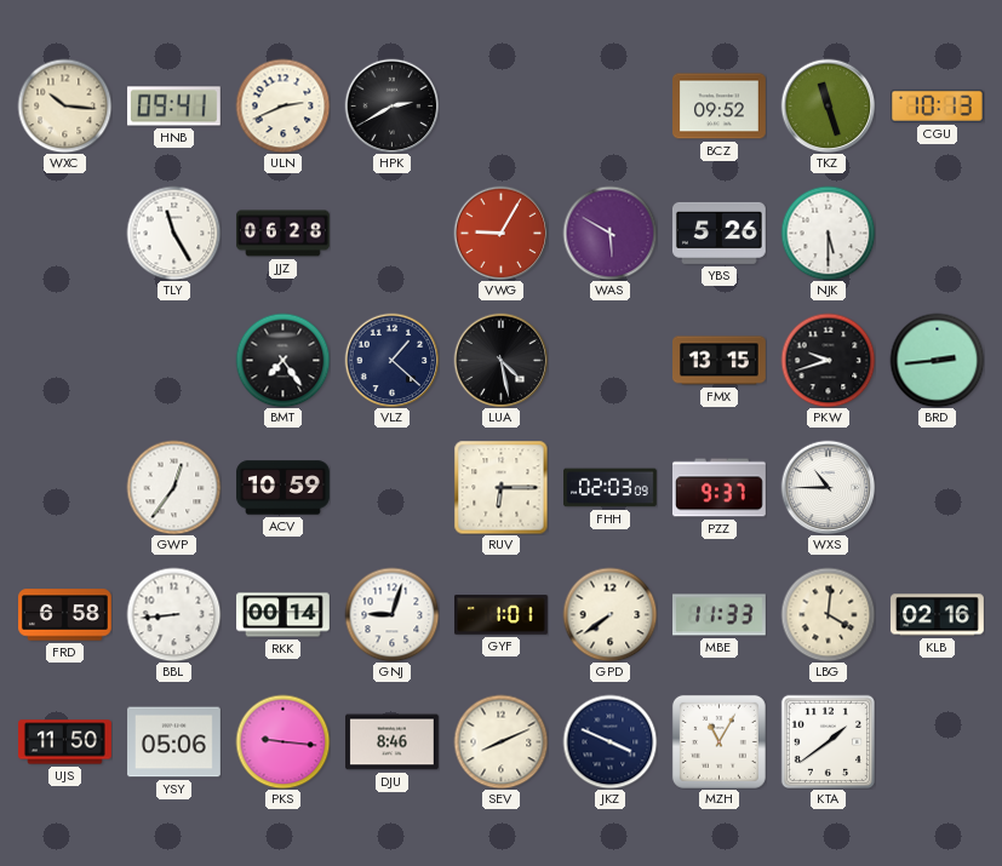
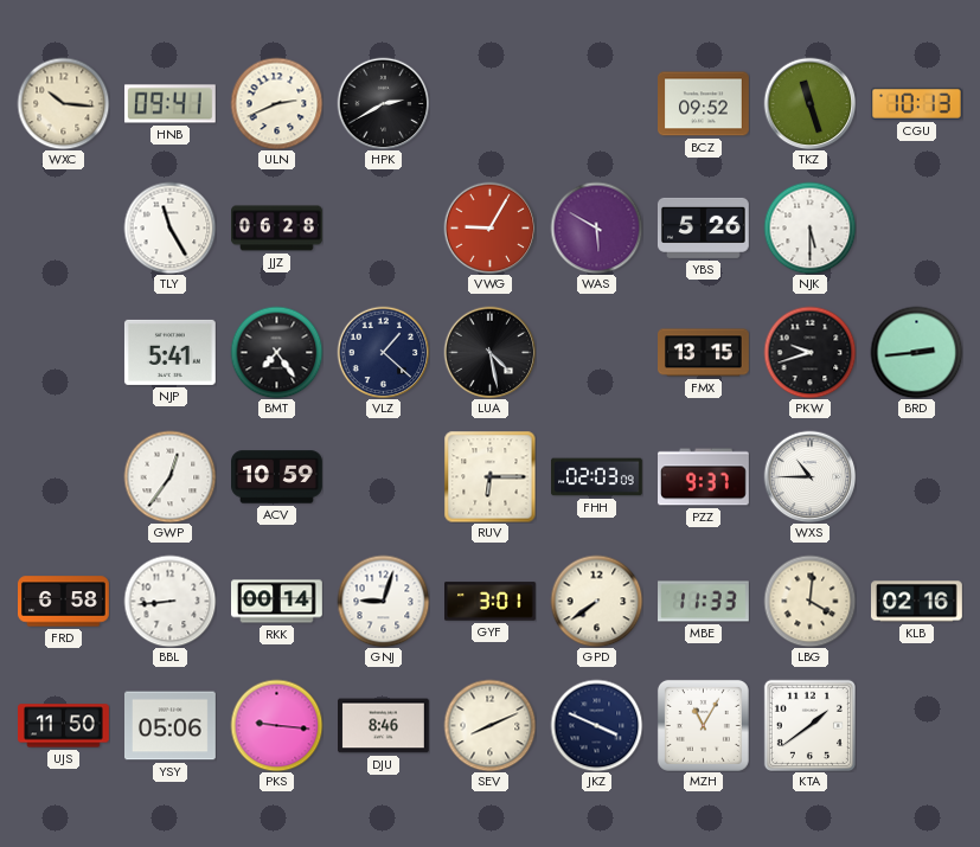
NJP: none -> 5:41
GYF: 1:01 -> 3:01
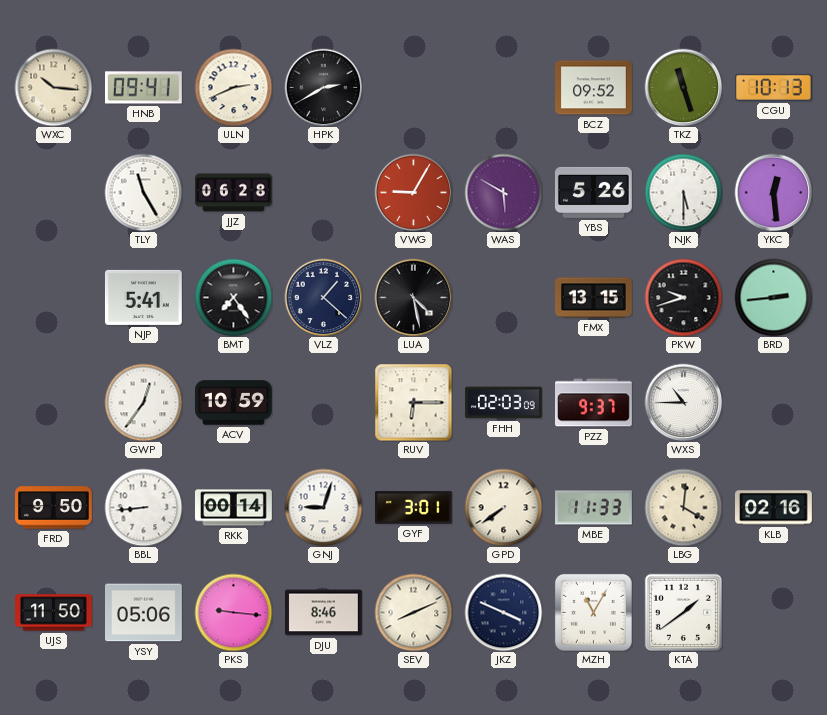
YKC: none -> 12:29
FRD: 6:58 -> 9:50
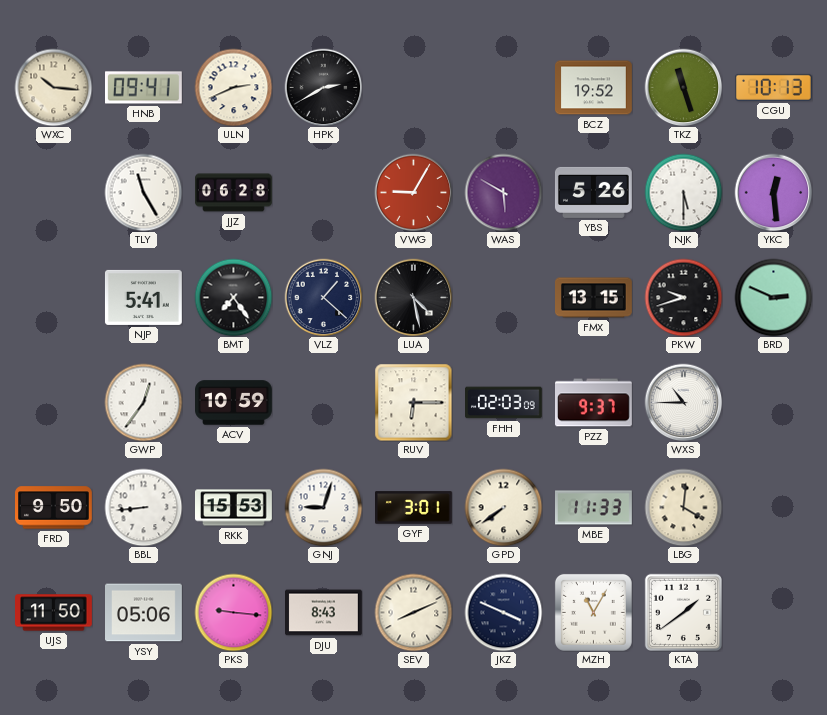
BCZ: 09:52 -> 19:52
BRD: 2:44 -> 2:49
RKK: 00:14 -> 15:53
KLB: 02:16 -> none
DJU: 8:46 -> 8:43
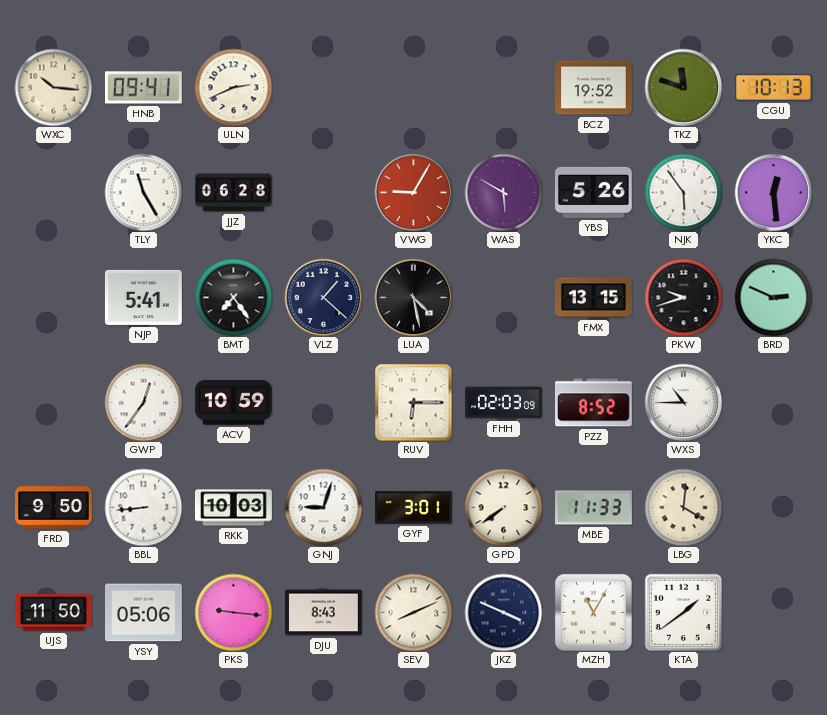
HPK: 2:40 -> none
TKZ: 11:27 -> 11:48
NJK: 5:30 -> 5:54
PZZ: 9:37 -> 8:52
RKK: 15:53 -> 10:03
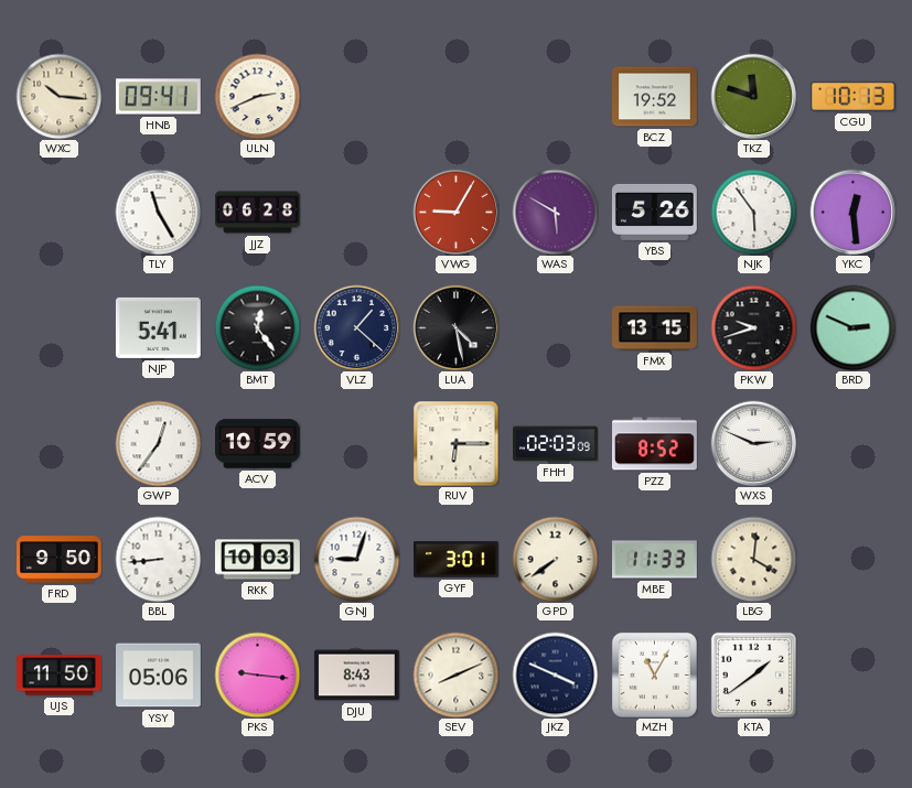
BMT: 7:24 -> 12:24
WXS: 10:45 -> 2:49
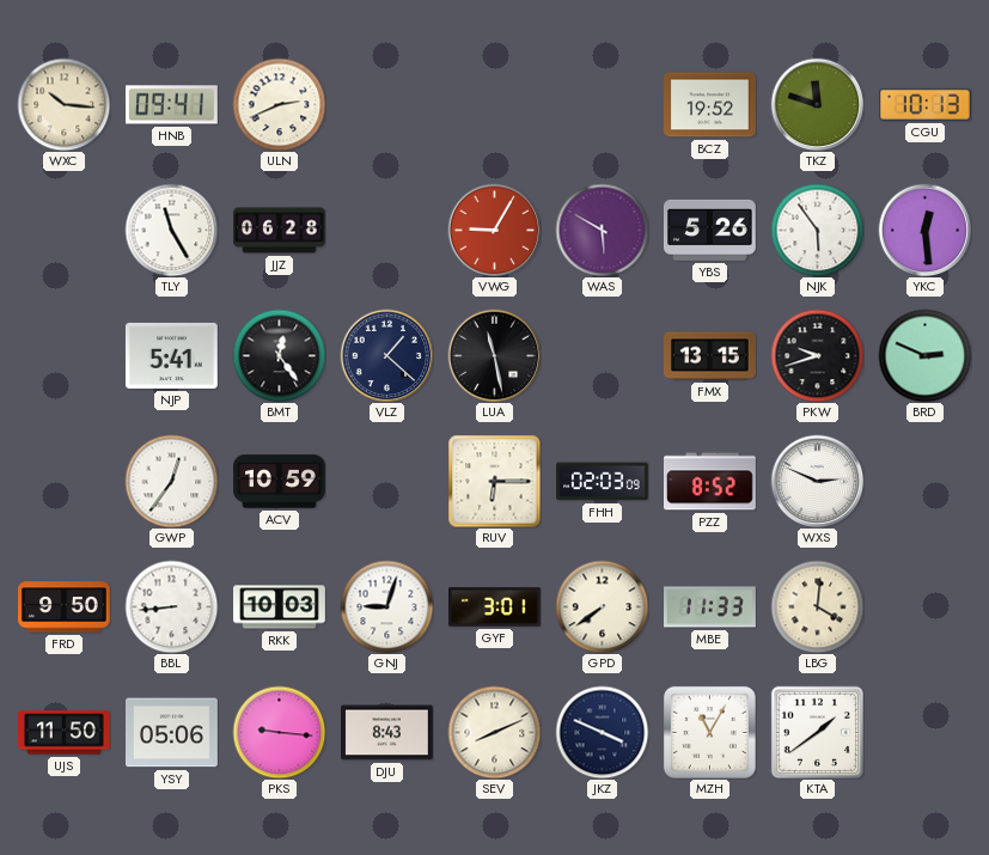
LUA: 4:28 -> 11:28
